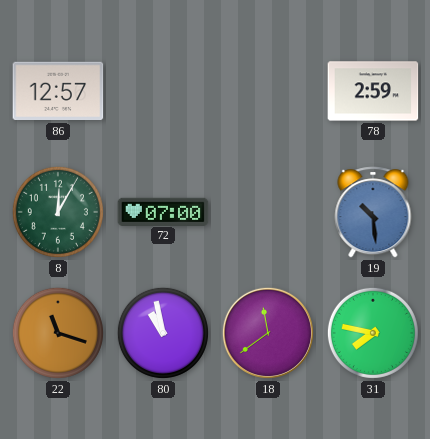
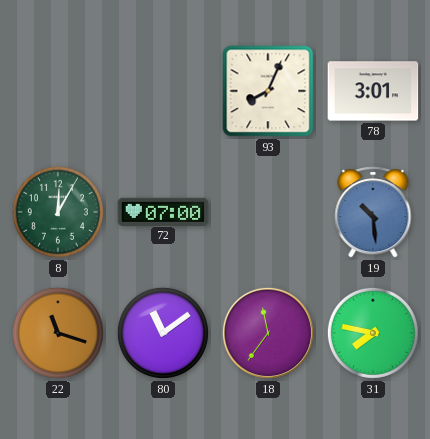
86: 12:57 -> none
93: none -> 8:04
78: 2:59 -> 3:01
80: 10:58 -> 11:09
18: 11:39 -> 11:36
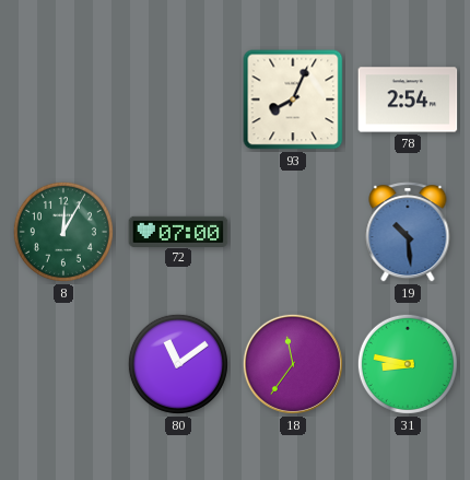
78: 3:01 -> 2:54
22: 11:18 -> none
31: 7:47 -> 8:47
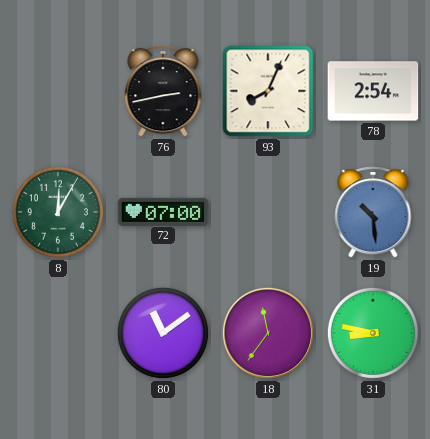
76: none -> 2:43
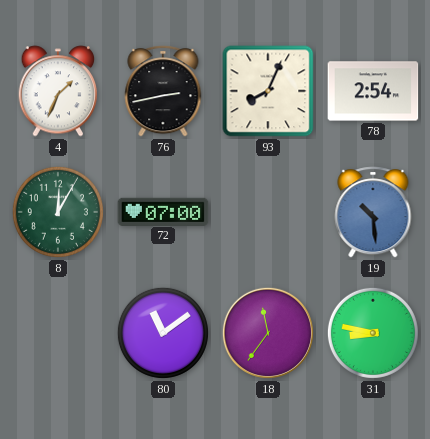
4: none -> 1:34
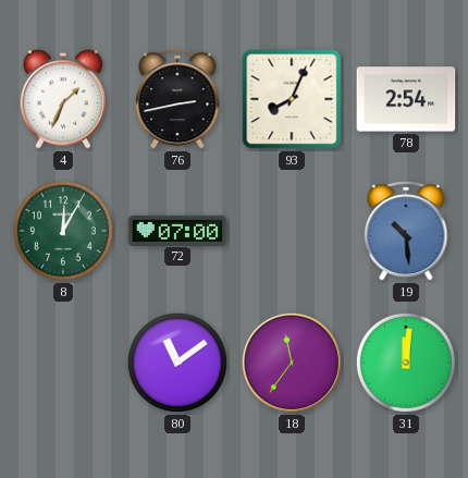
31: 8:47 -> 12:01
